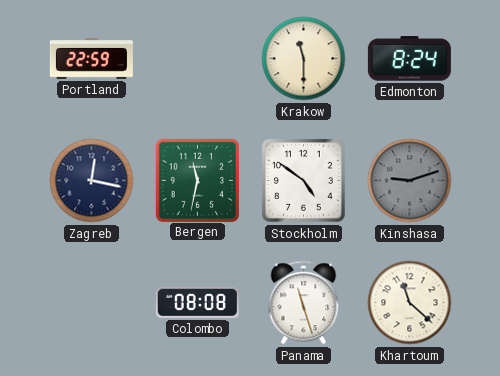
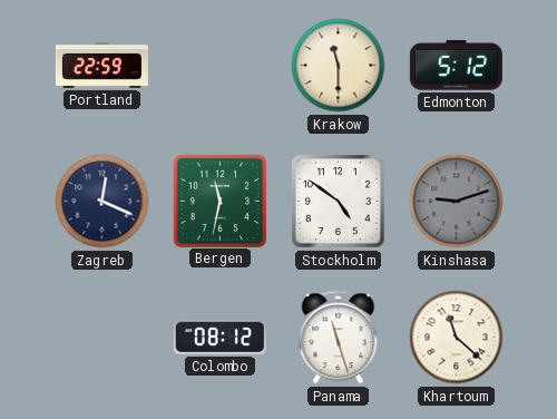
Edmonton: 8:24 -> 5:12
Zagreb: 12:17 -> 12:19
Colombo: 08:08 -> 08:12
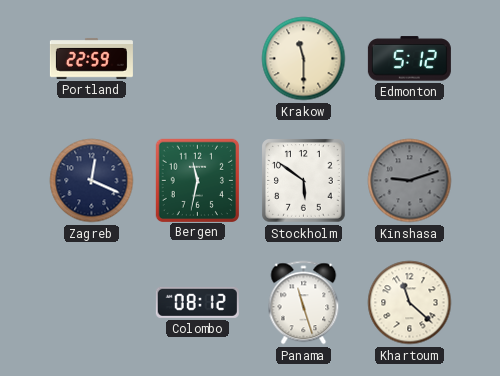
Stockholm: 4:51 -> 5:51
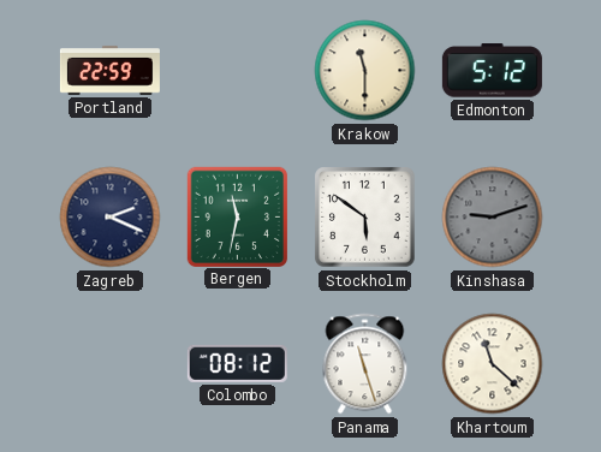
Zagreb: 12:19 -> 2:19
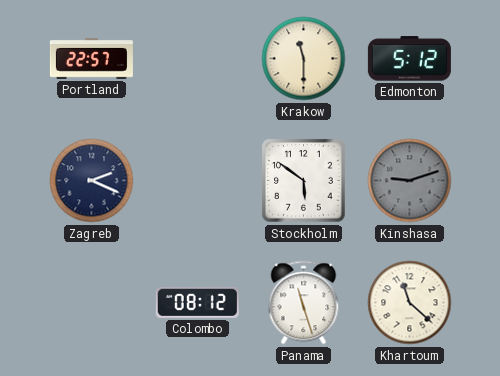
Portland: 22:59 -> 22:57
Bergen: 11:32 -> none
